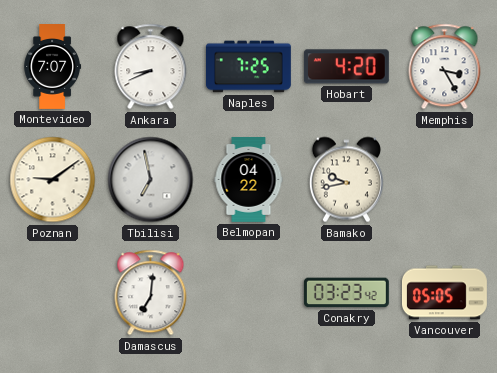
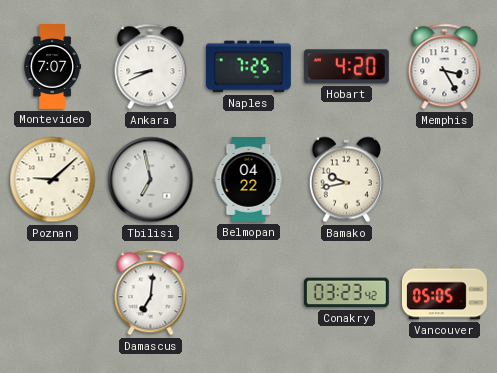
Poznan: 9:09 -> 9:08
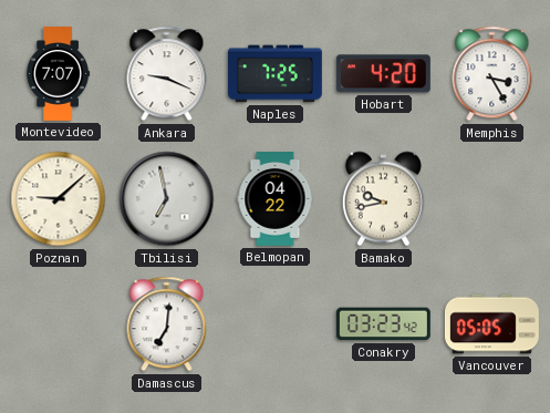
Ankara: 8:41 -> 9:19
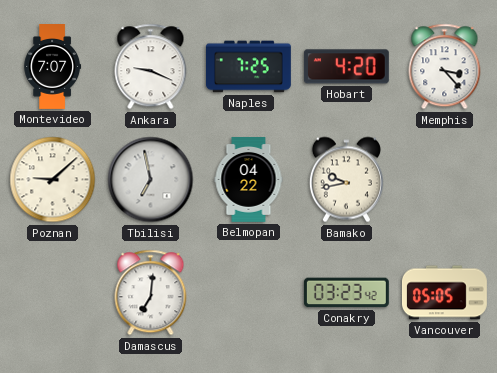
Memphis: 3:25 -> 3:23
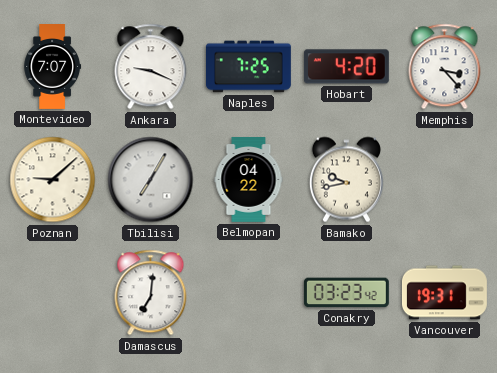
Tbilisi: 6:58 -> 7:05
Vancouver: 05:05 -> 19:31
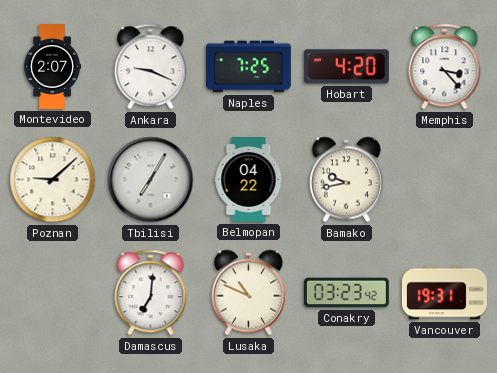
Montevideo: 7:07 -> 2:07
Lusaka: none -> 10:49
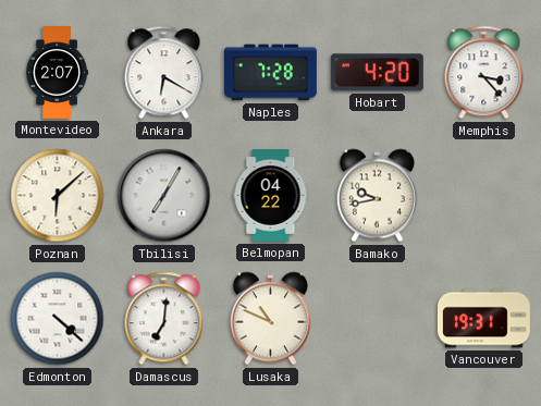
Ankara: 9:19 -> 6:20
Naples: 7:25 -> 7:28
Poznan: 9:08 -> 6:08
Edmonton: none -> 4:22
Conakry: 03:23 -> none
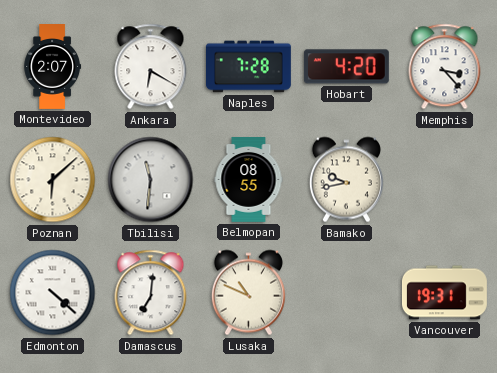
Tbilisi: 7:05 -> 11:31
Belmopan: 04:22 -> 08:55
